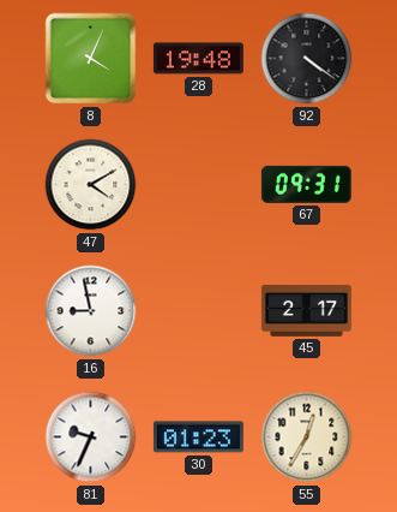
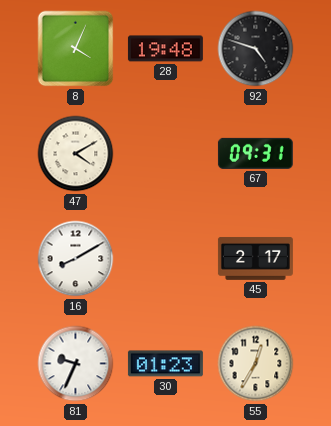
92: 4:21 -> 4:48
16: 8:58 -> 8:10
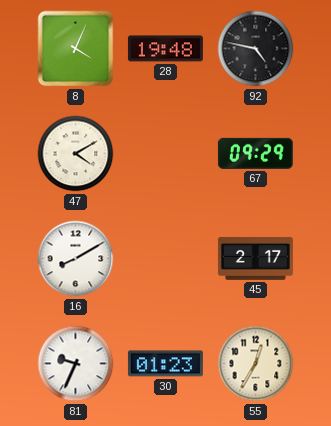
92: 4:48 -> 4:47
67: 09:31 -> 09:29
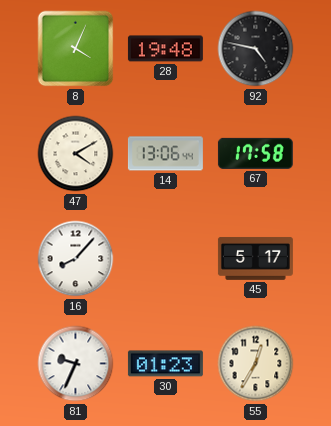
14: none -> 13:06
67: 09:29 -> 17:58
16: 8:10 -> 8:07
45: 2:17 -> 5:17
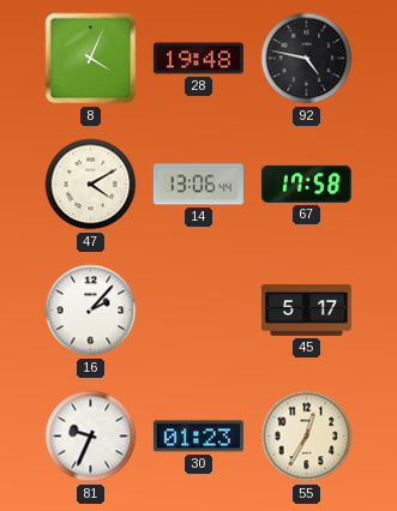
16: 8:07 -> 2:07
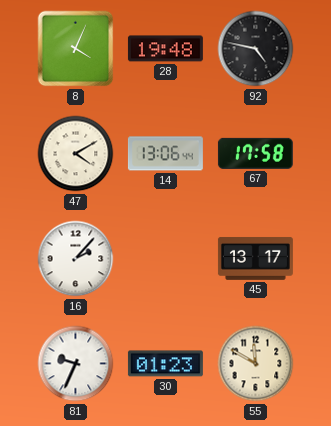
45: 5:17 -> 13:17
55: 12:35 -> 11:50
